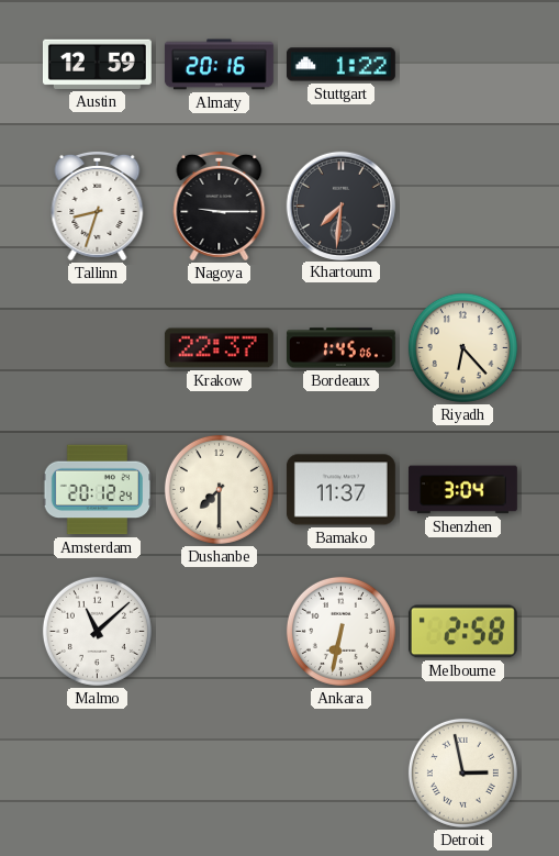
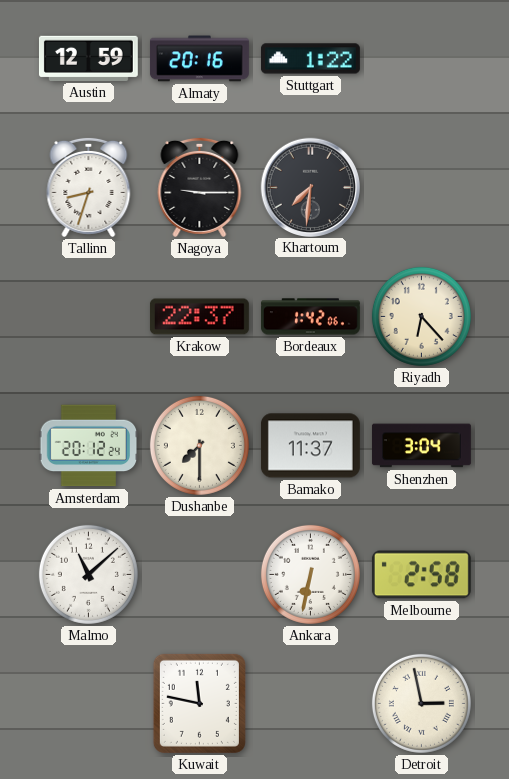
Bordeaux: 1:45 -> 1:42
Kuwait: none -> 11:47
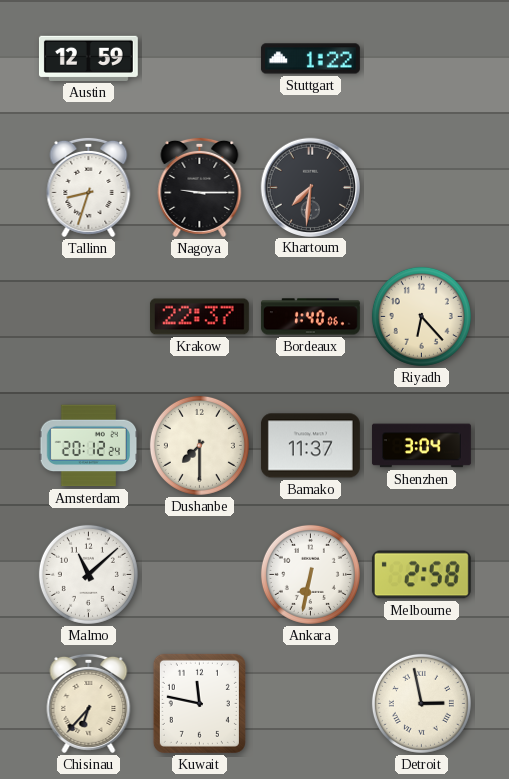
Almaty: 20:16 -> none
Bordeaux: 1:42 -> 1:40
Chisinau: none -> 6:37
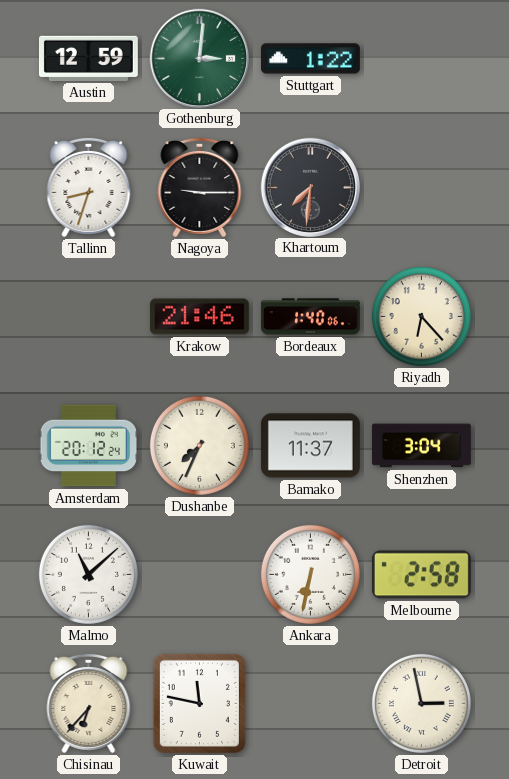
Gothenburg: none -> 3:01
Krakow: 22:37 -> 21:46
Dushanbe: 7:30 -> 7:34
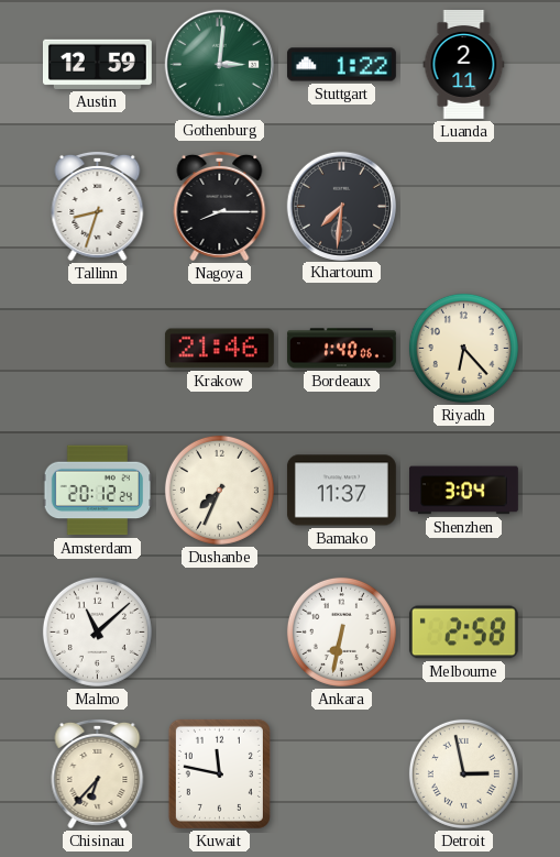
Luanda: none -> 2:11
Nagoya: 9:15 -> 8:15
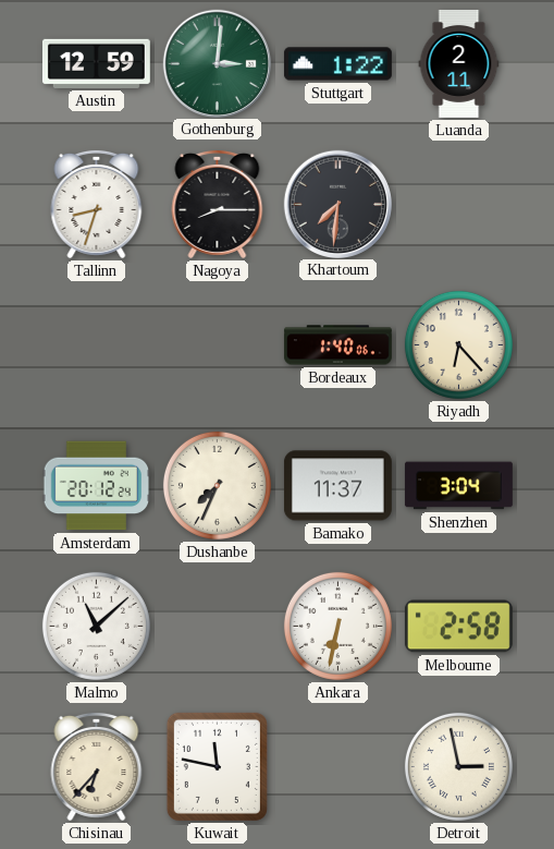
Krakow: 21:46 -> none
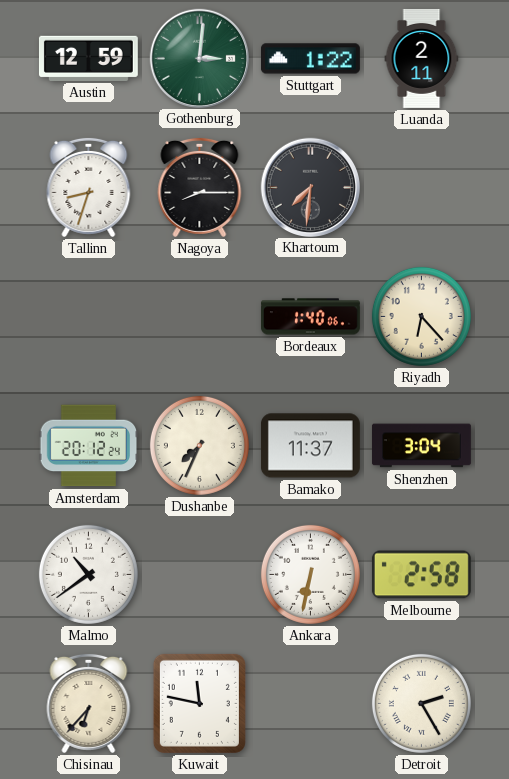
Malmo: 11:08 -> 10:39
Detroit: 2:58 -> 2:25
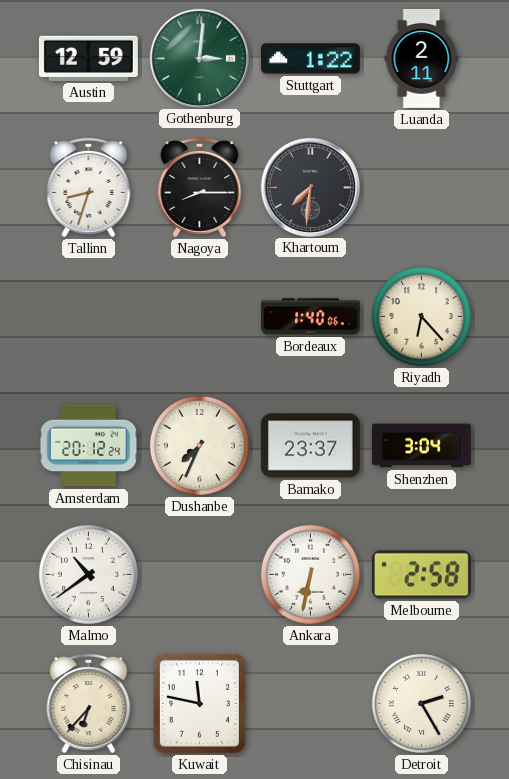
Bamako: 11:37 -> 23:37
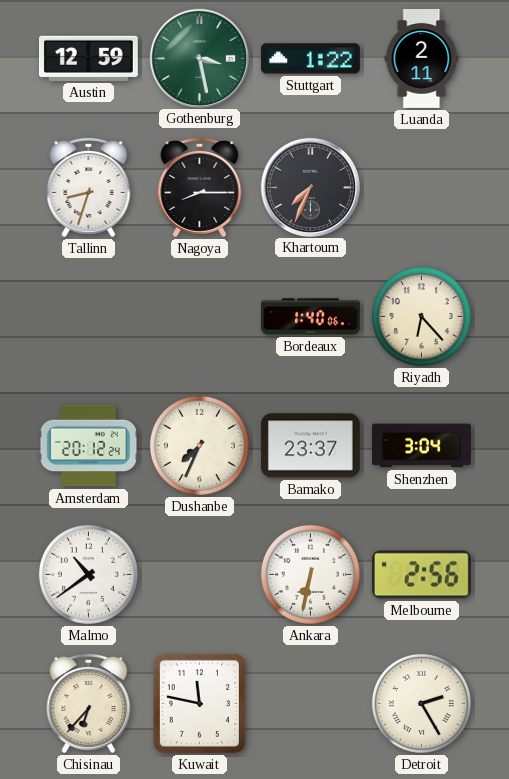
Gothenburg: 3:01 -> 3:28
Khartoum: 7:31 -> 7:34
Melbourne: 2:58 -> 2:56
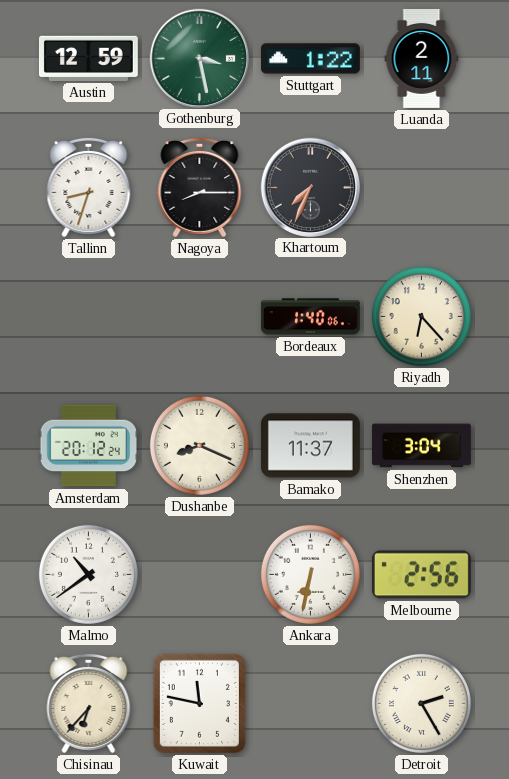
Dushanbe: 7:34 -> 8:19
Bamako: 23:37 -> 11:37
